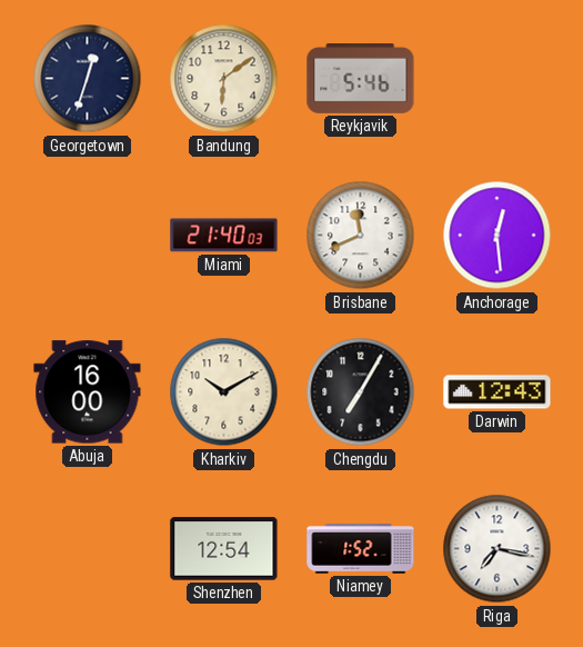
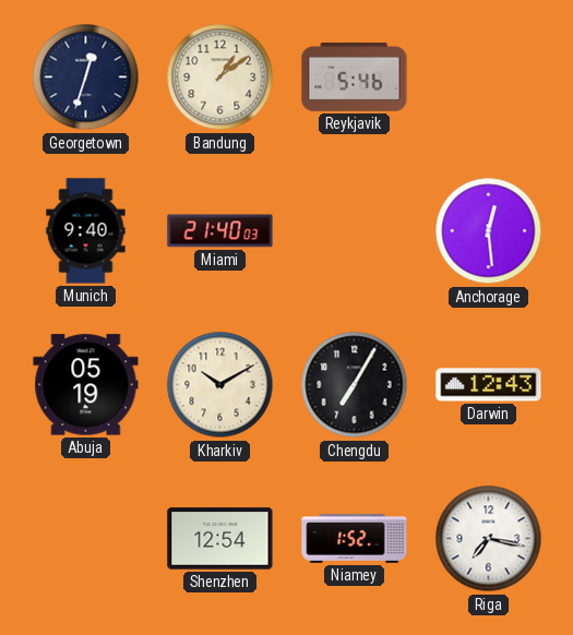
Bandung: 6:09 -> 1:09
Munich: none -> 9:40
Brisbane: 11:41 -> none
Abuja: 16:00 -> 05:19
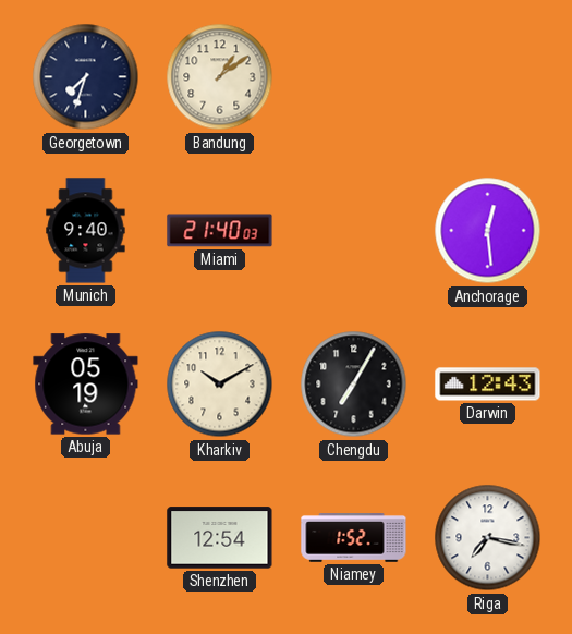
Georgetown: 12:33 -> 7:33
Reykjavik: 5:46 -> none
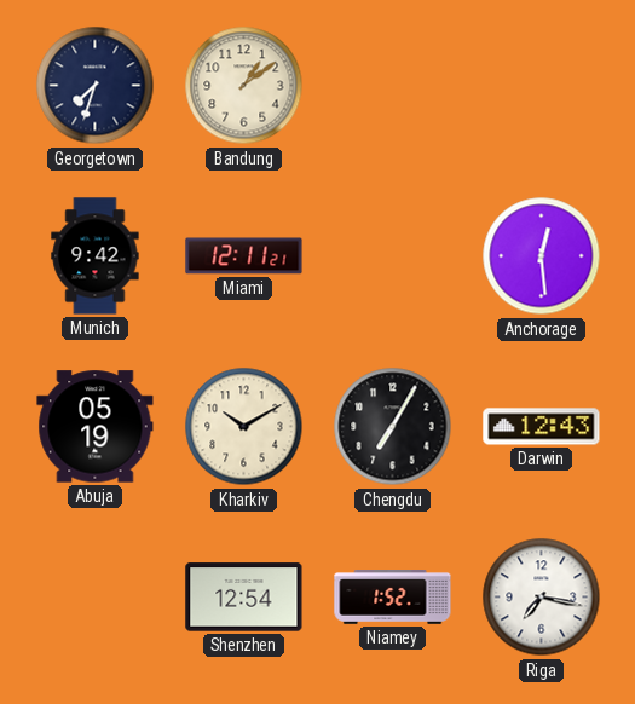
Munich: 9:40 -> 9:42
Miami: 21:40 -> 12:11
